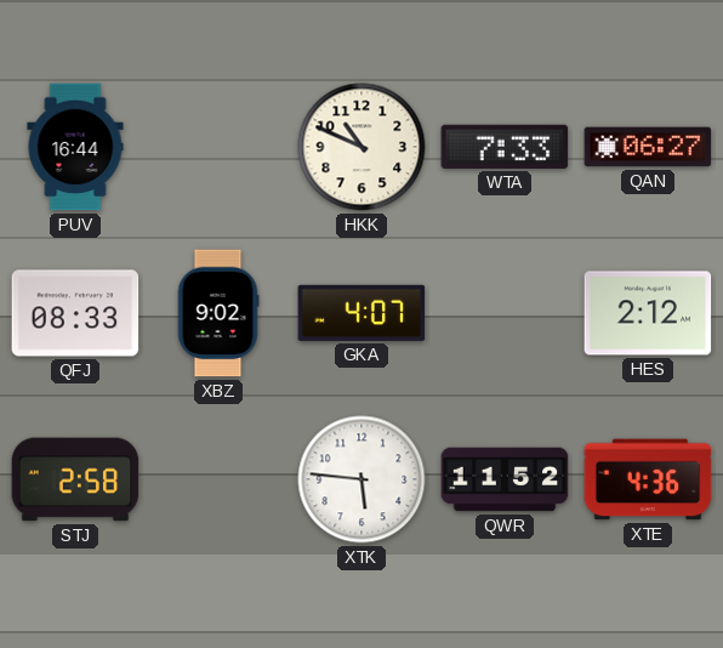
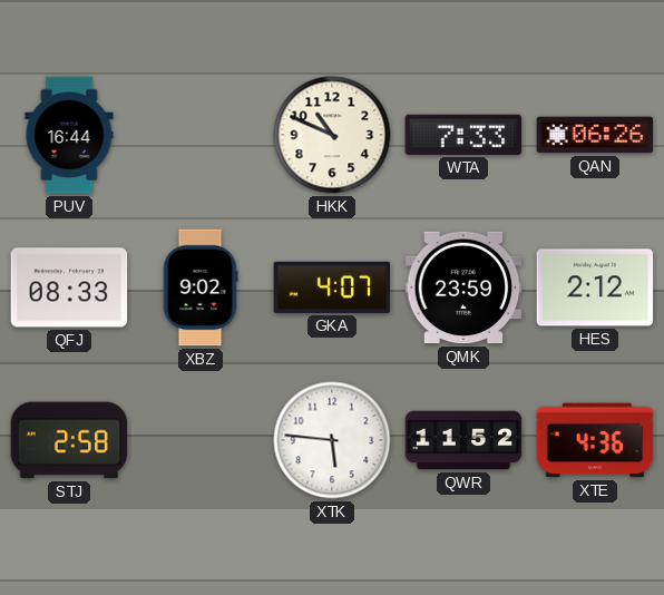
QAN: 06:27 -> 06:26
QMK: none -> 23:59
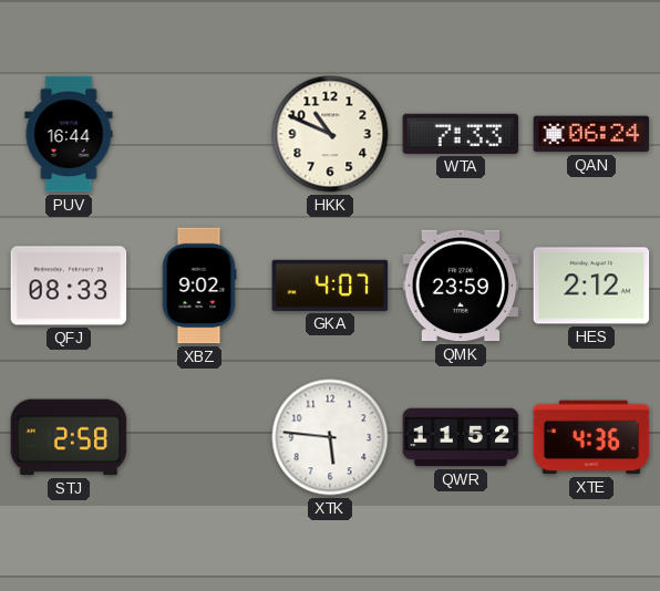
QAN: 06:26 -> 06:24
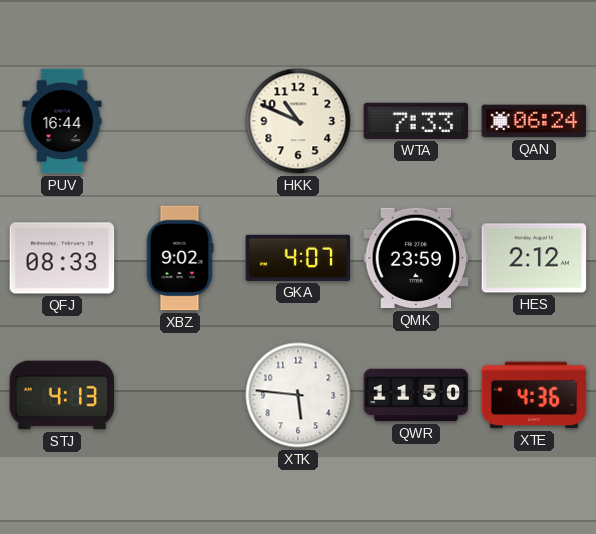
STJ: 2:58 -> 4:13
QWR: 11:52 -> 11:50
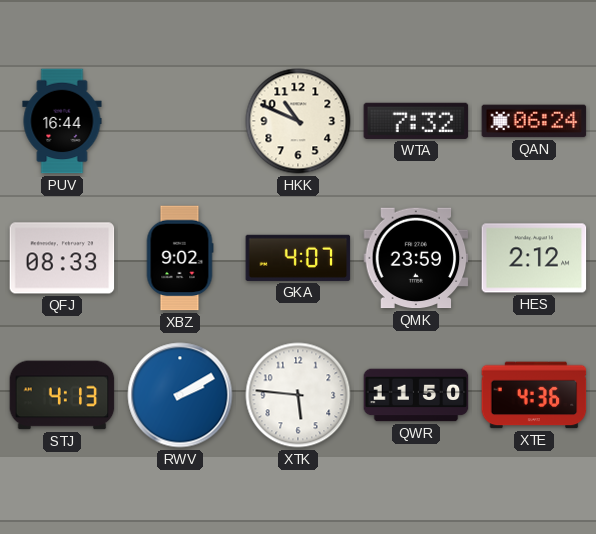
WTA: 7:33 -> 7:32
RWV: none -> 2:10
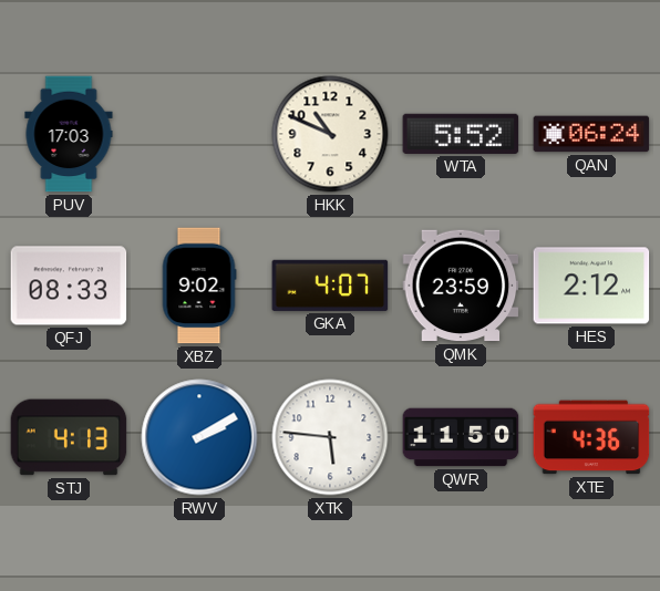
PUV: 16:44 -> 17:03
WTA: 7:32 -> 5:52
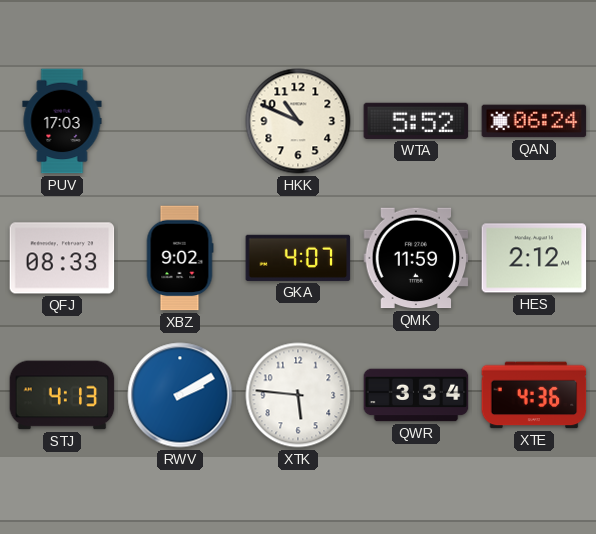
QMK: 23:59 -> 11:59
QWR: 11:50 -> 3:34
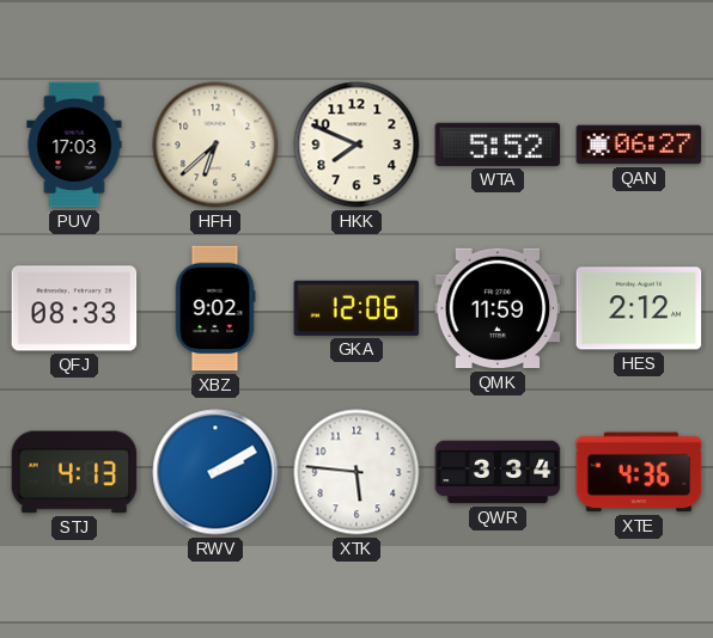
HFH: none -> 6:38
HKK: 10:49 -> 7:49
QAN: 06:24 -> 06:27
GKA: 4:07 -> 12:06
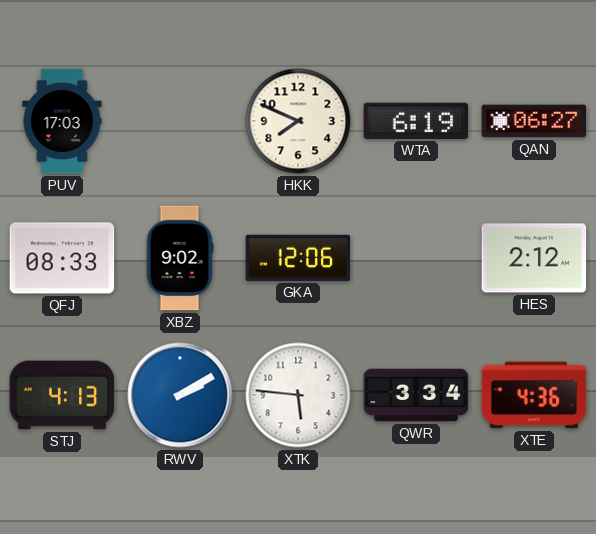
HFH: 6:38 -> none
WTA: 5:52 -> 6:19
QMK: 11:59 -> none
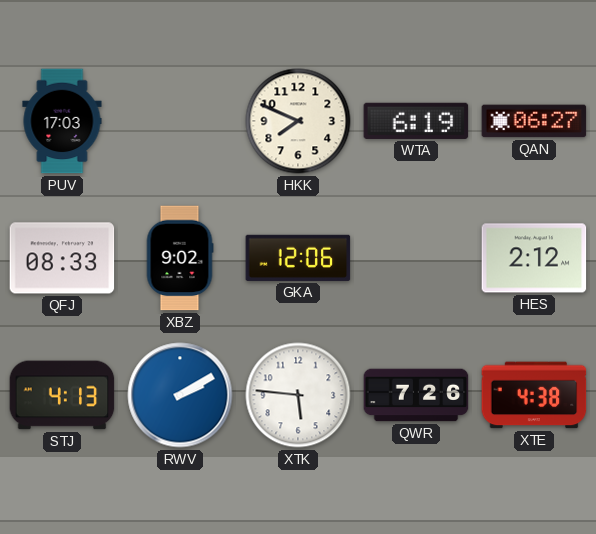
QWR: 3:34 -> 7:26
XTE: 4:36 -> 4:38
